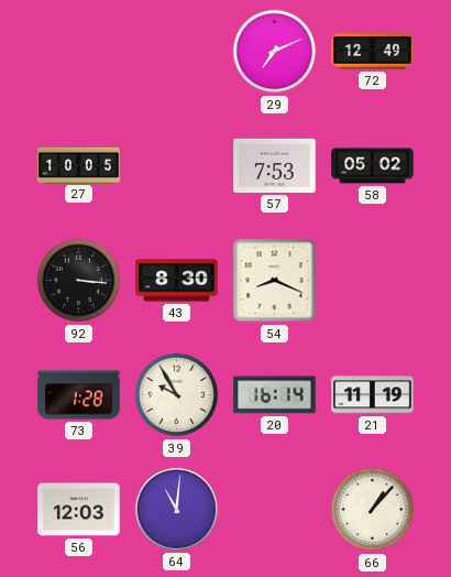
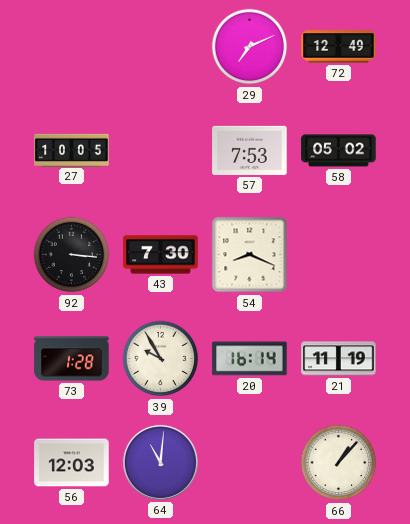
43: 8:30 -> 7:30
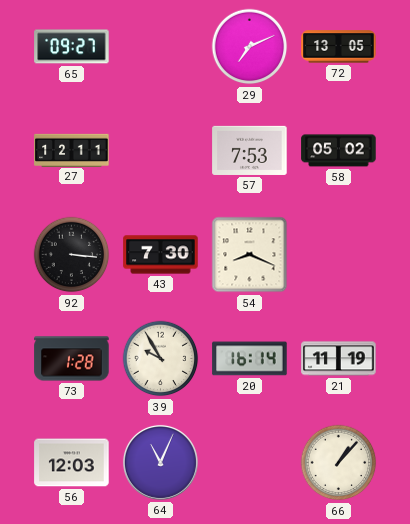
65: none -> 09:27
72: 12:49 -> 13:05
27: 10:05 -> 12:11
64: 11:01 -> 11:04
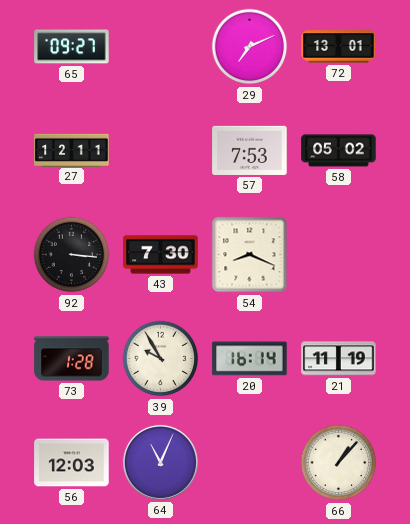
72: 13:05 -> 13:01
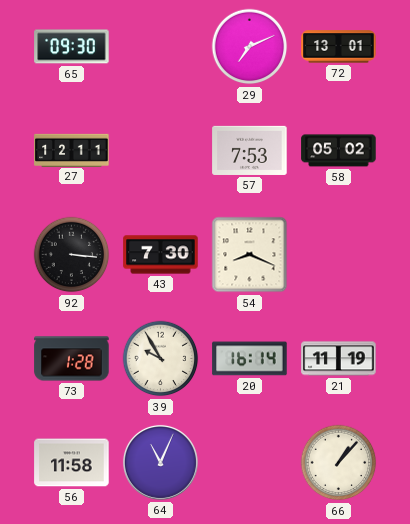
65: 09:27 -> 09:30
56: 12:03 -> 11:58
